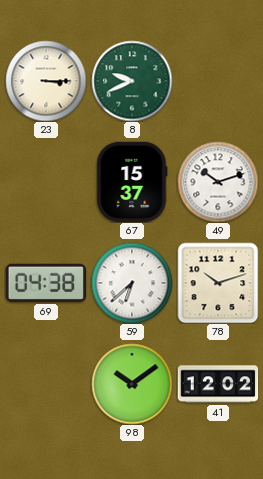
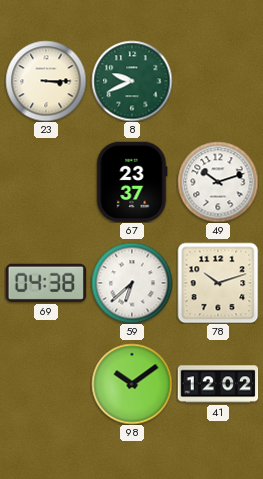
67: 15:37 -> 23:37
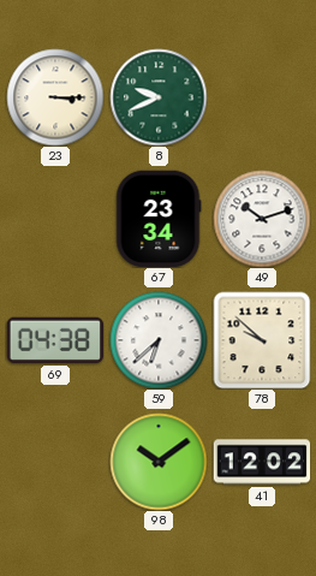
67: 23:37 -> 23:34
78: 10:12 -> 9:52
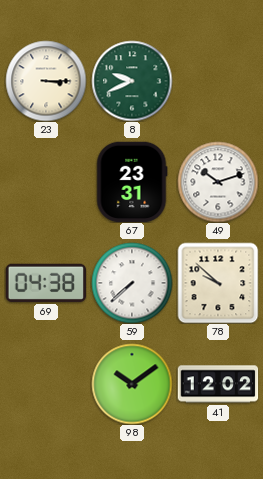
67: 23:34 -> 23:31
59: 6:38 -> 7:38
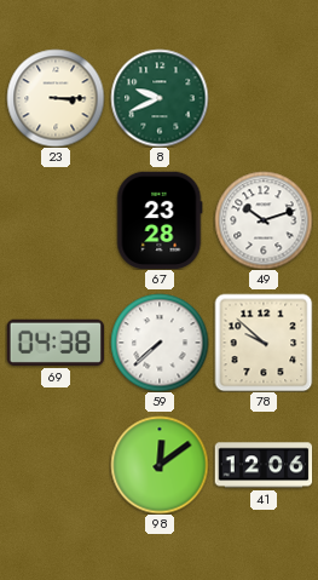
67: 23:31 -> 23:28
98: 10:09 -> 12:09
41: 12:02 -> 12:06
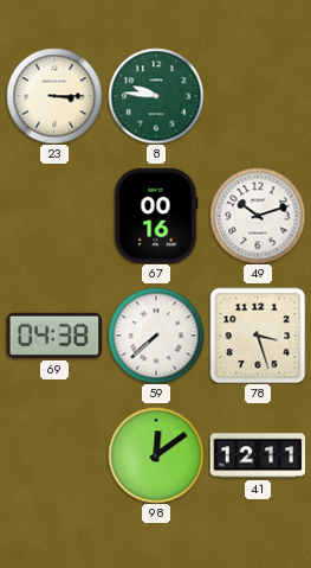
8: 9:41 -> 9:46
67: 23:28 -> 00:16
78: 9:52 -> 3:27
41: 12:06 -> 12:11
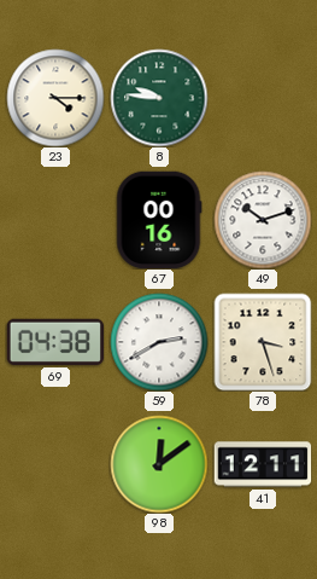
23: 3:15 -> 4:15
59: 7:38 -> 2:40
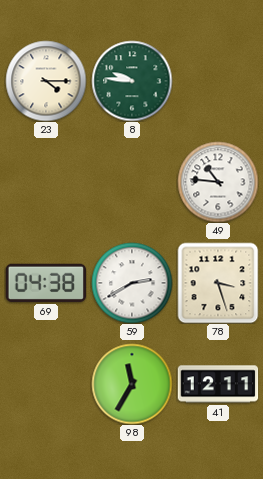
67: 00:16 -> none
49: 10:12 -> 10:46
98: 12:09 -> 11:35
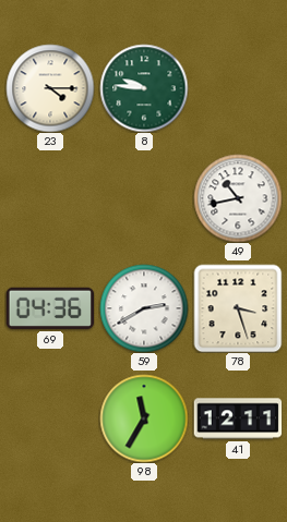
49: 10:46 -> 10:43
69: 04:38 -> 04:36
